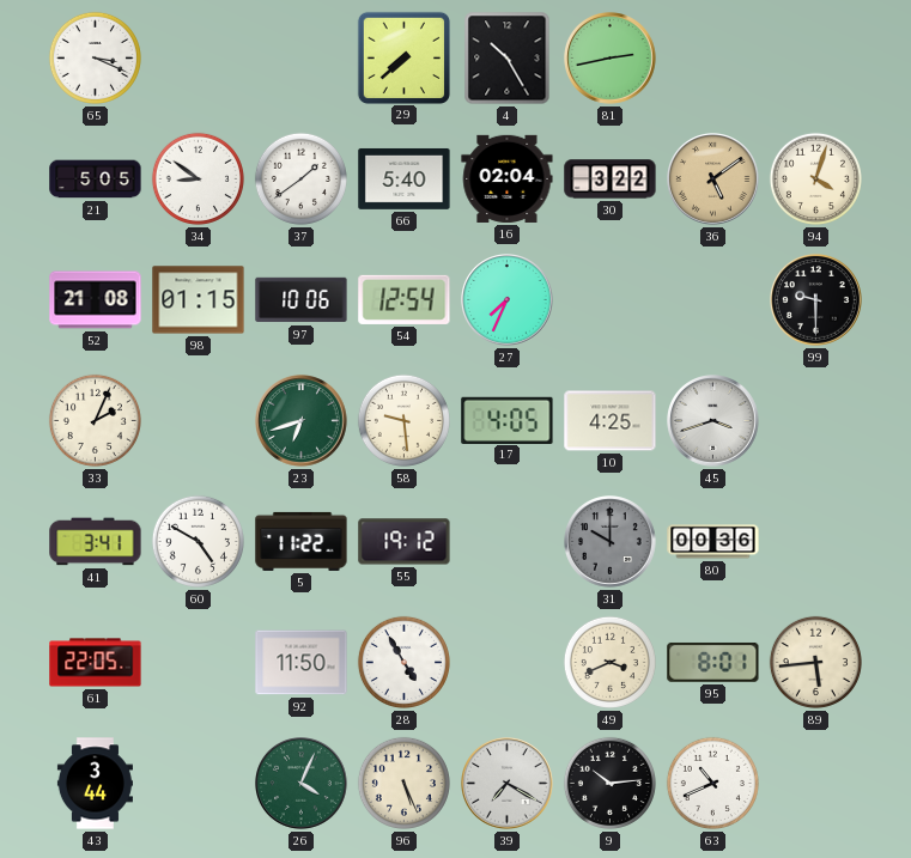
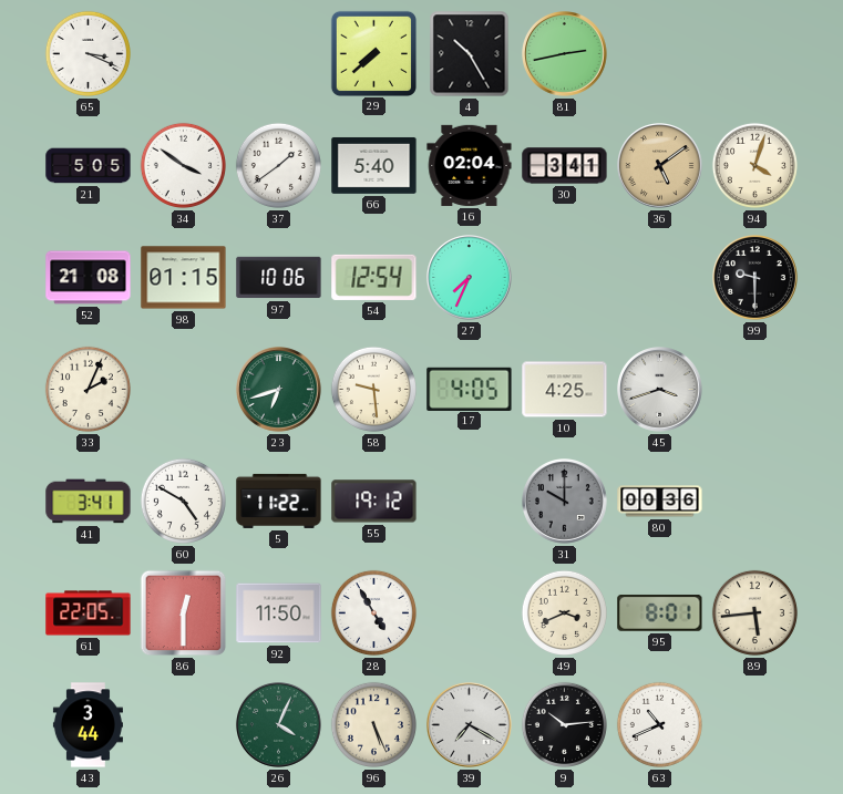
34: 8:51 -> 3:51
30: 3:22 -> 3:41
86: none -> 12:30
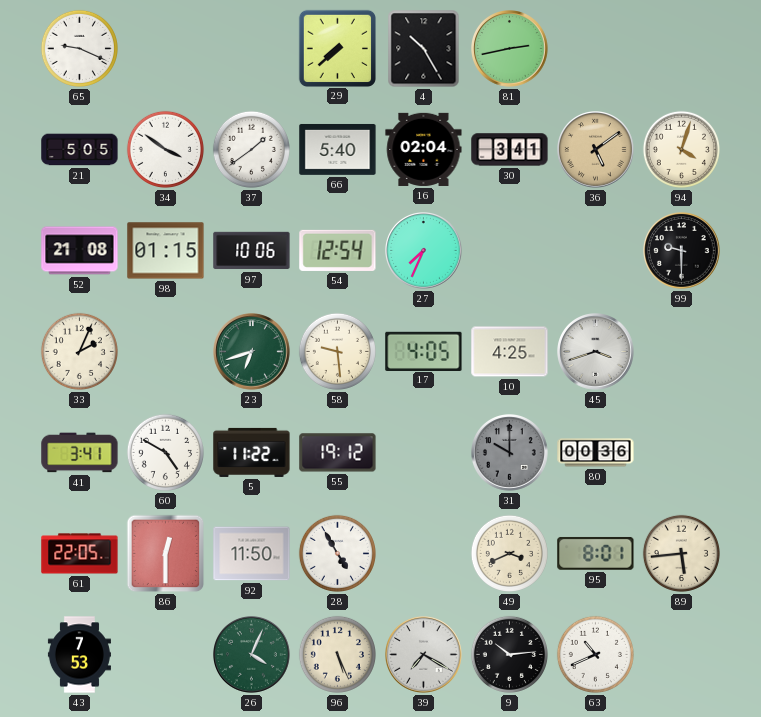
65: 3:19 -> 9:19
43: 3:44 -> 7:53
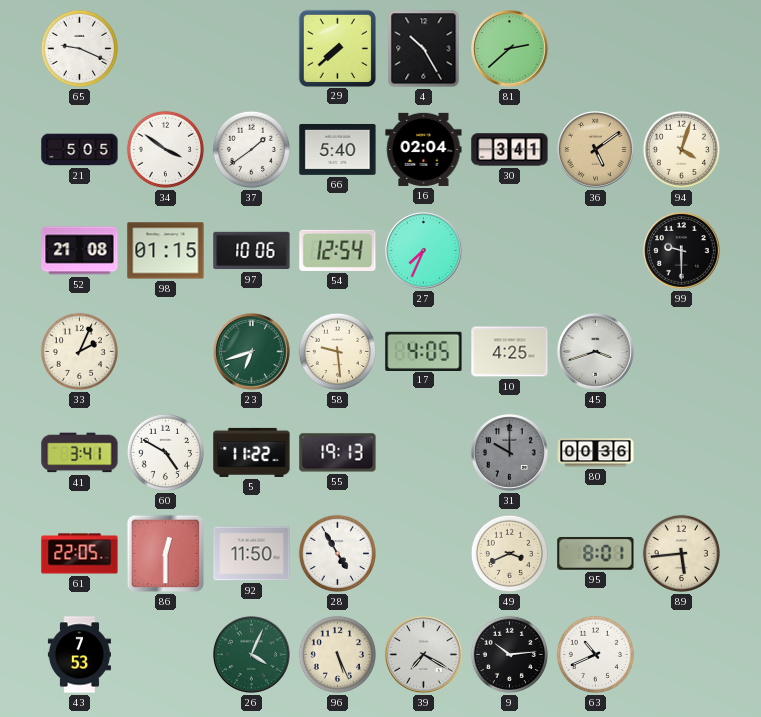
81: 2:43 -> 2:38
55: 19:12 -> 19:13
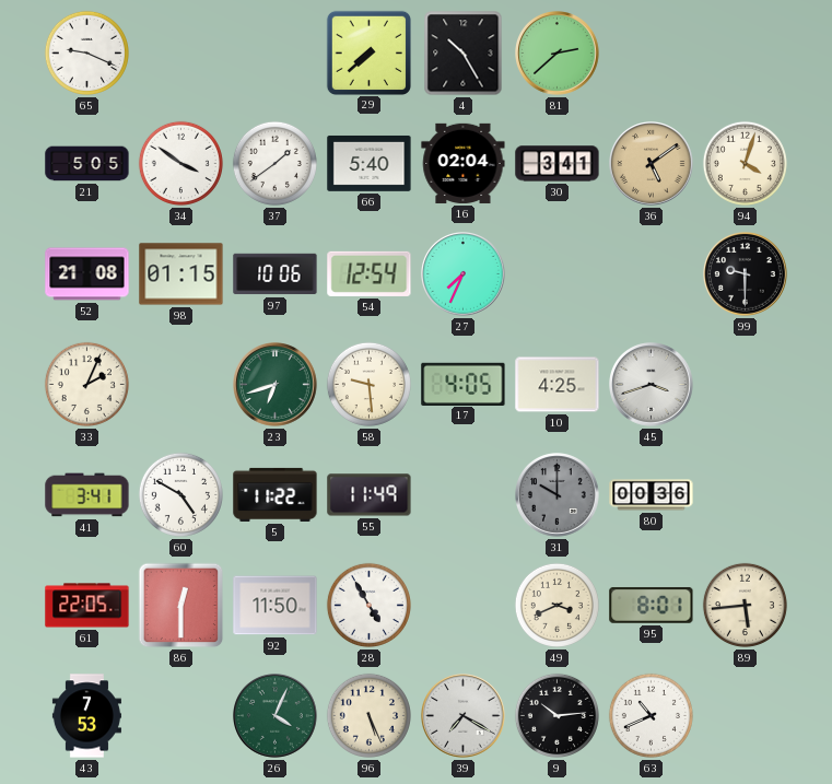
55: 19:13 -> 11:49
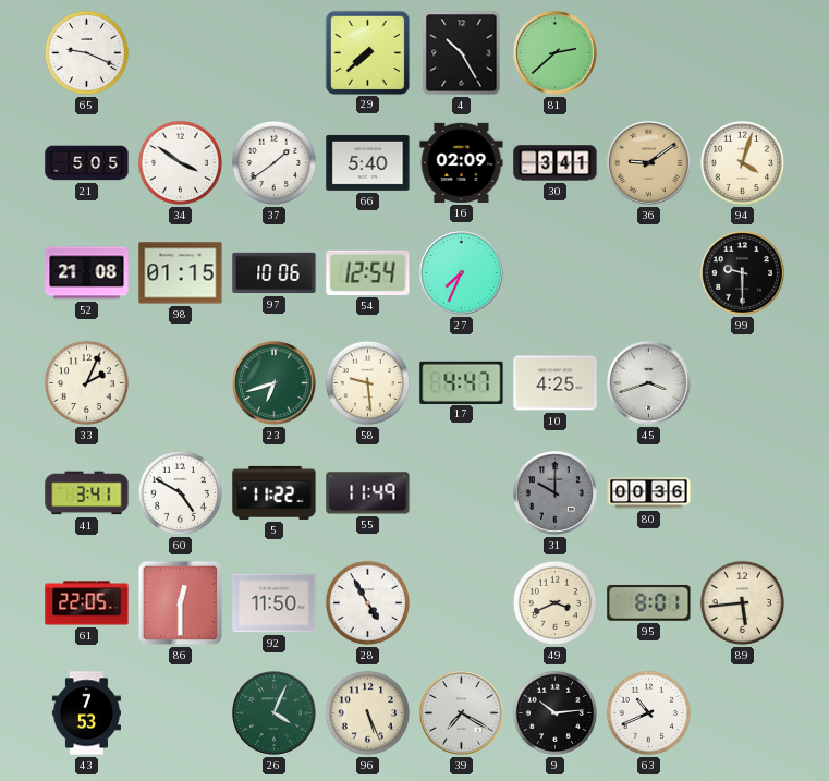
16: 02:04 -> 02:09
36: 5:09 -> 9:09
17: 4:05 -> 4:47
